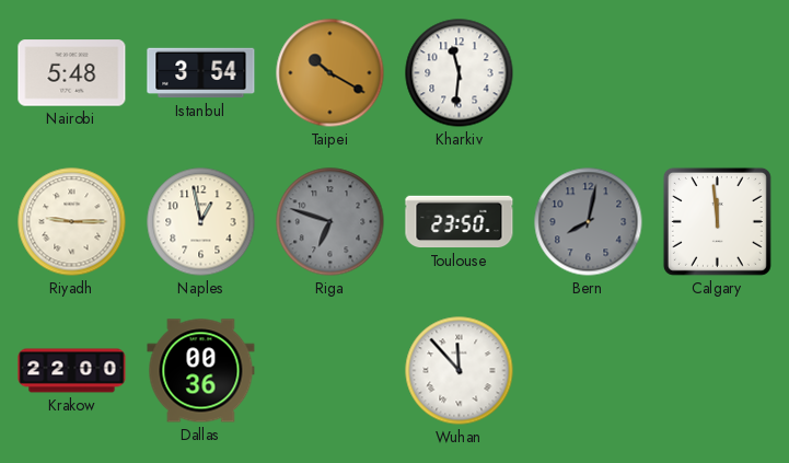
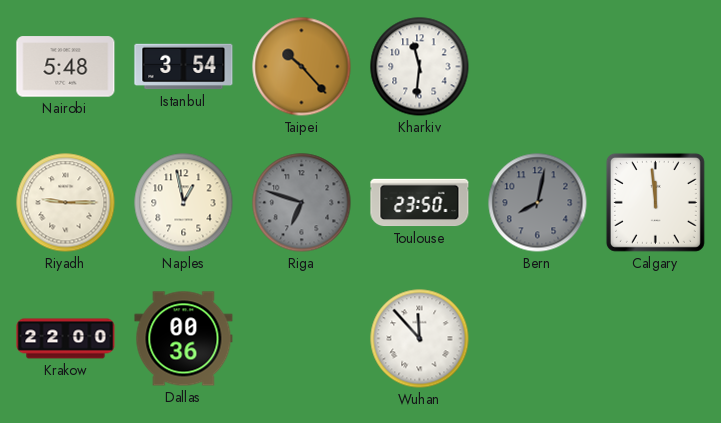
Taipei: 10:20 -> 10:23
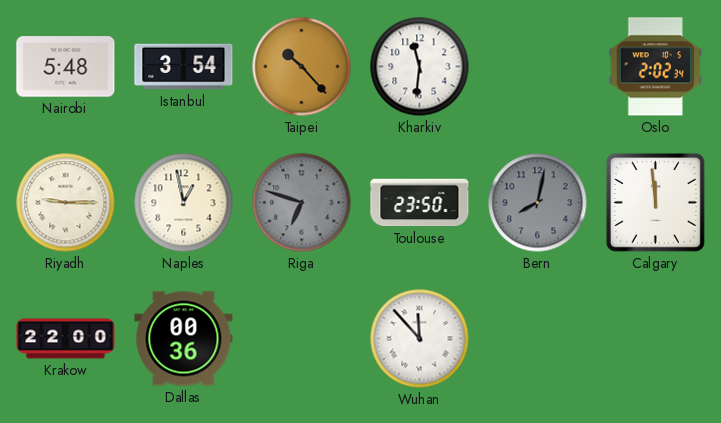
Oslo: none -> 2:02
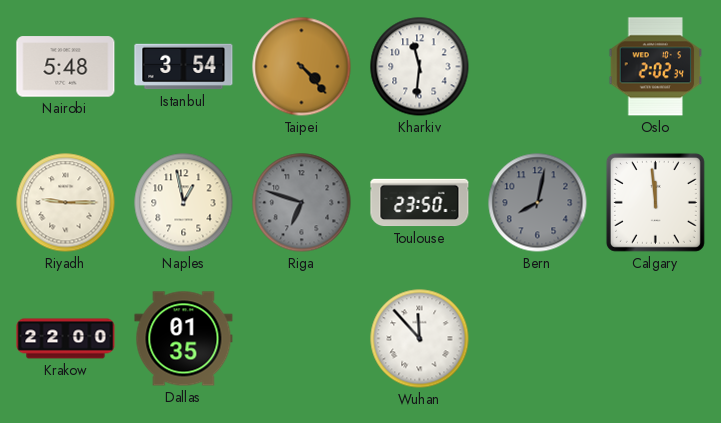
Taipei: 10:23 -> 4:23
Dallas: 00:36 -> 01:35
